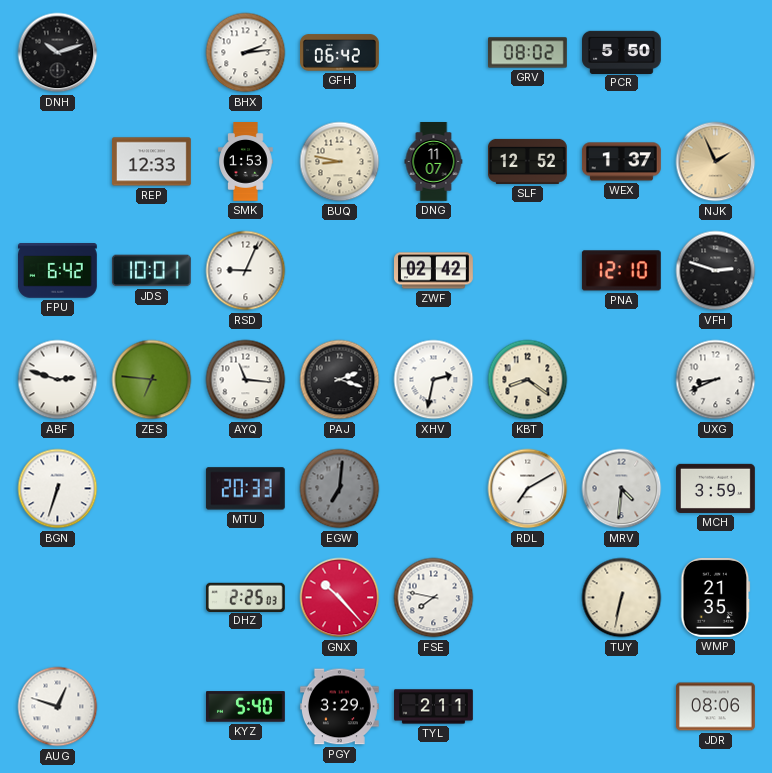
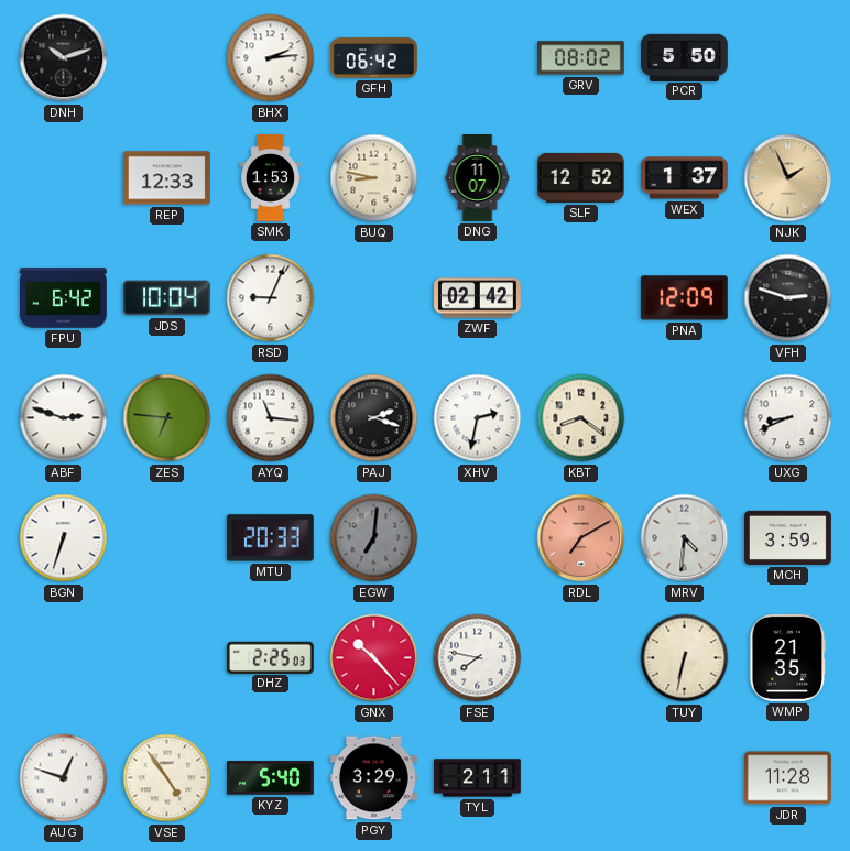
JDS: 10:01 -> 10:04
PNA: 12:10 -> 12:09
RDL dial: white -> salmon
VSE: none -> 4:54
JDR: 08:06 -> 11:28
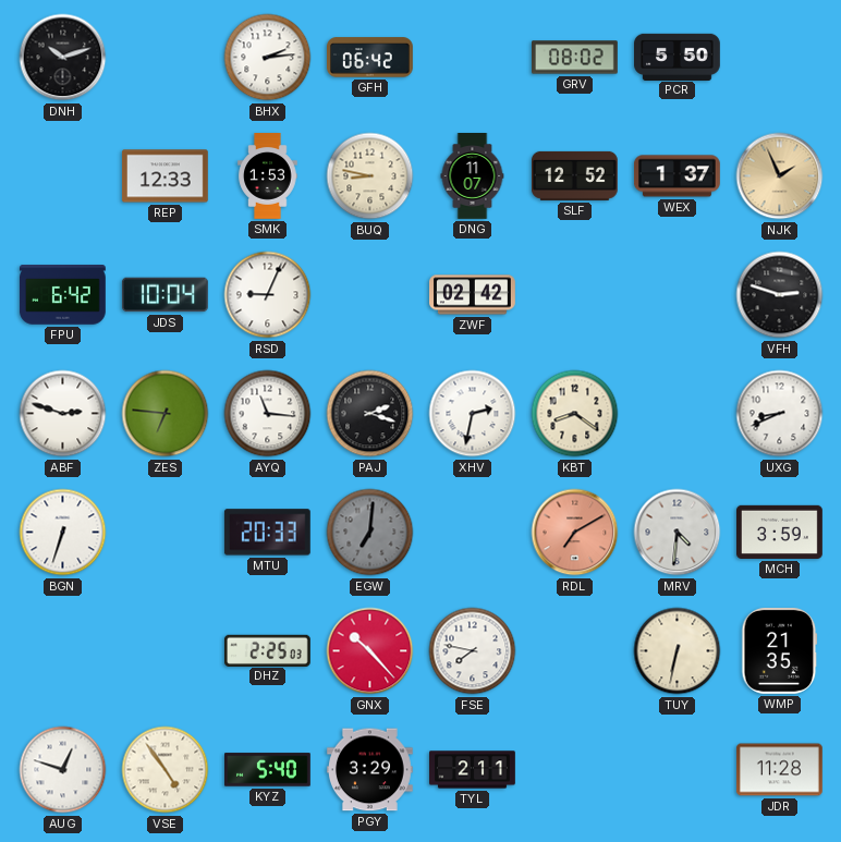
PNA: 12:09 -> none
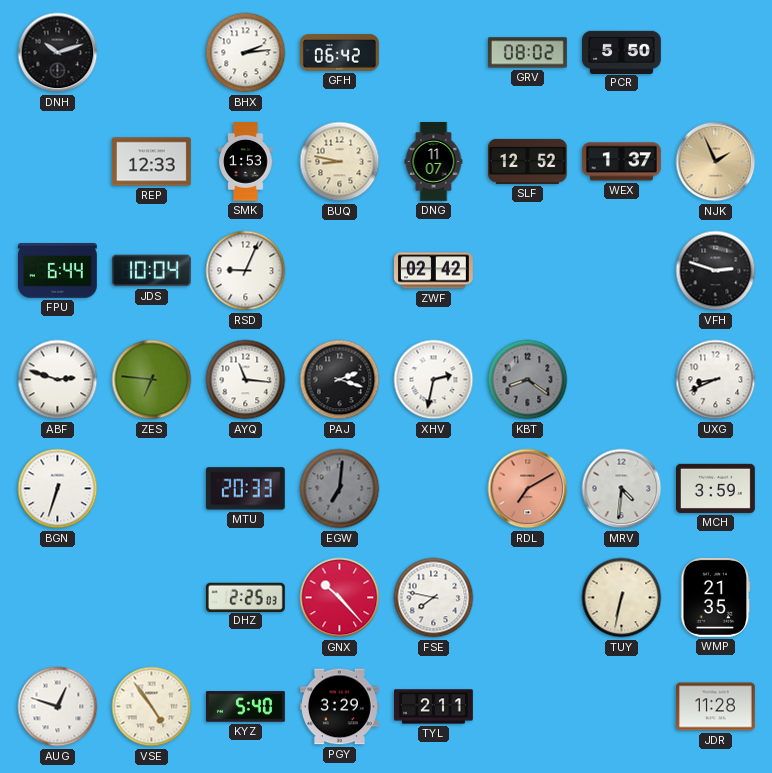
FPU: 6:42 -> 6:44
KBT dial: cream -> grey
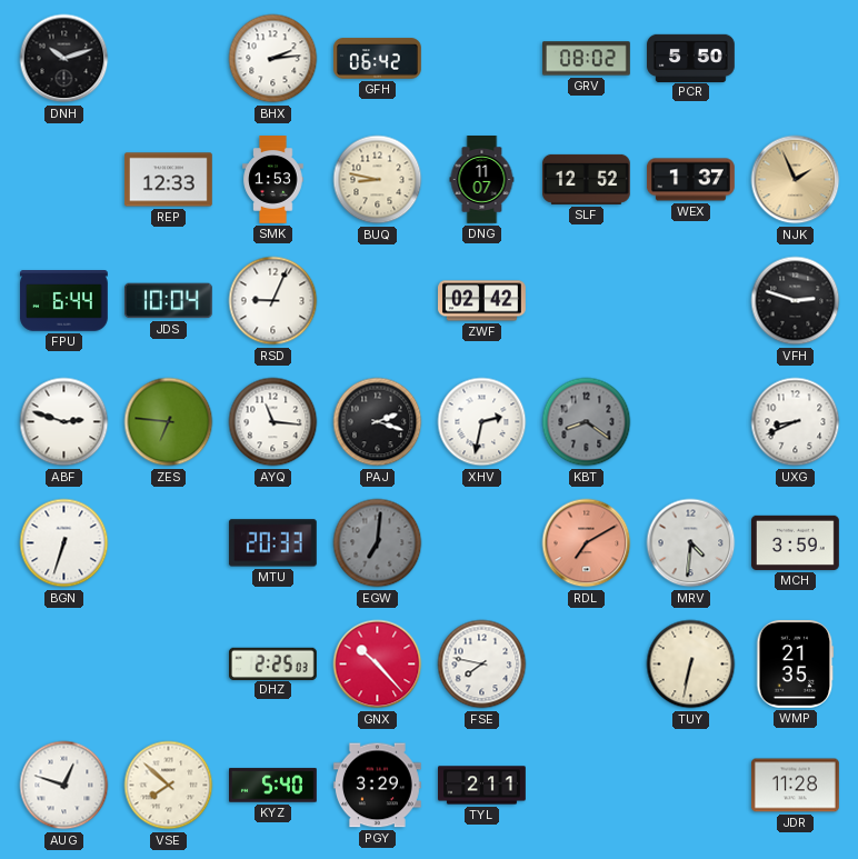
VSE: 4:54 -> 7:52
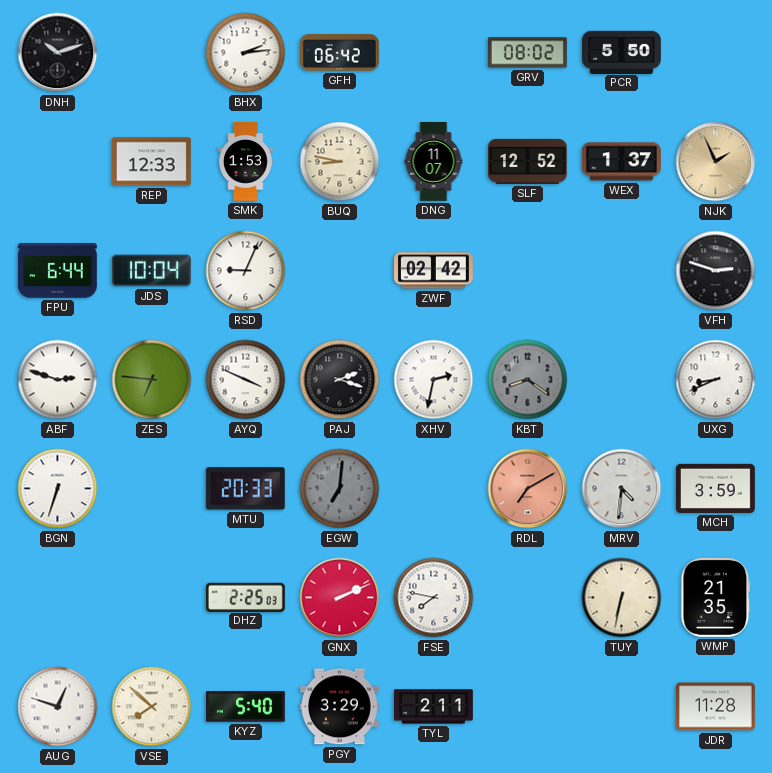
AYQ: 11:16 -> 3:49
GNX: 10:23 -> 2:11
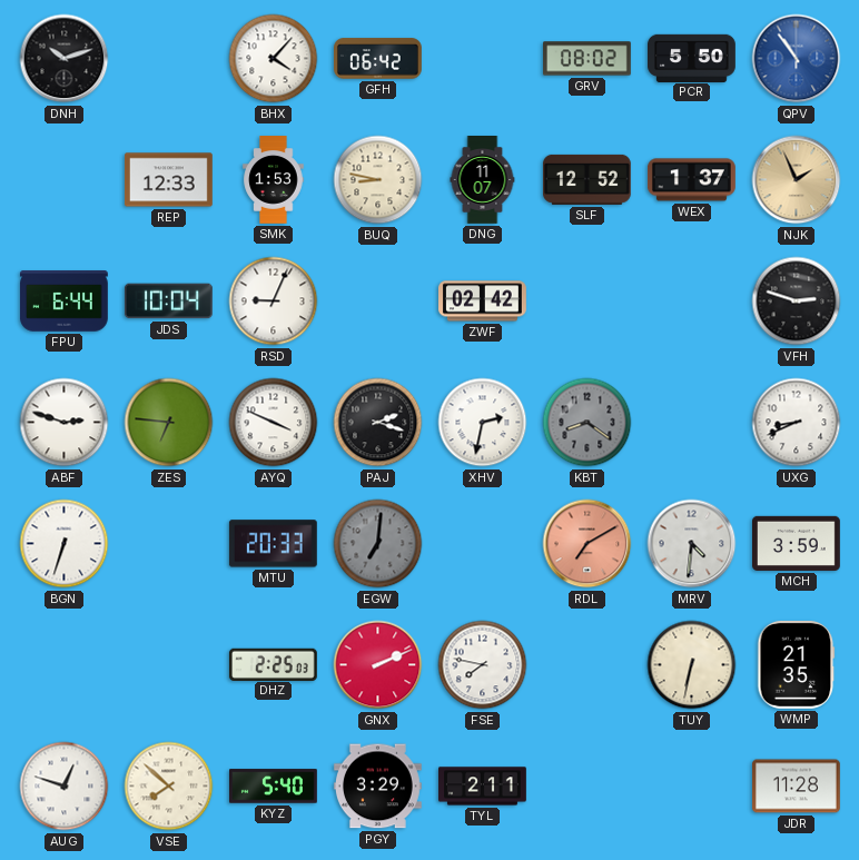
BHX: 2:14 -> 4:07
QPV: none -> 10:54
